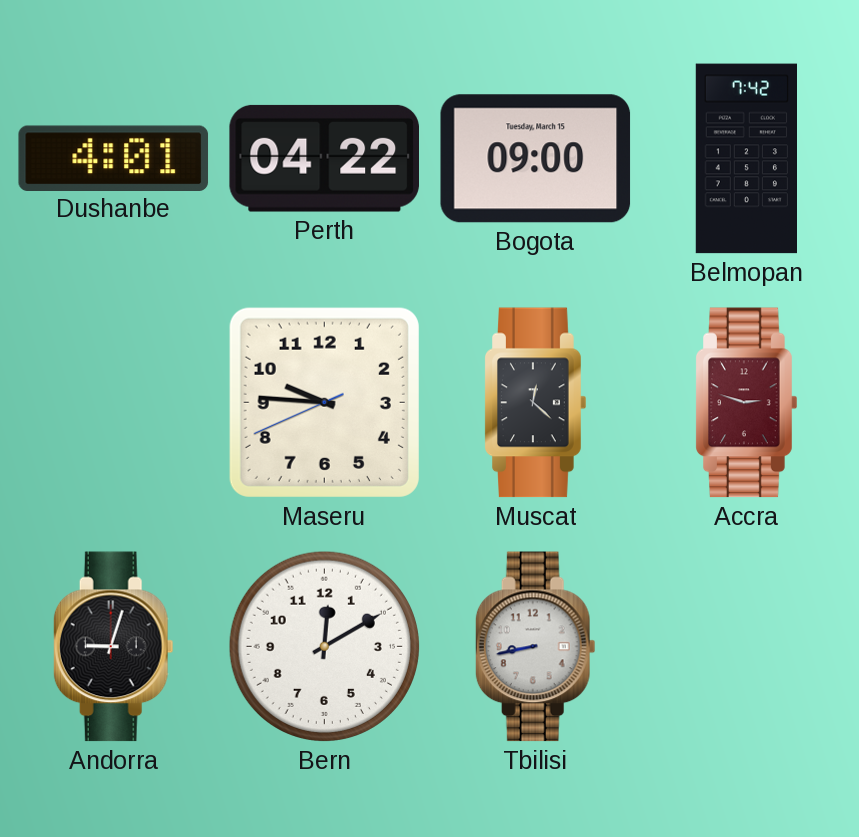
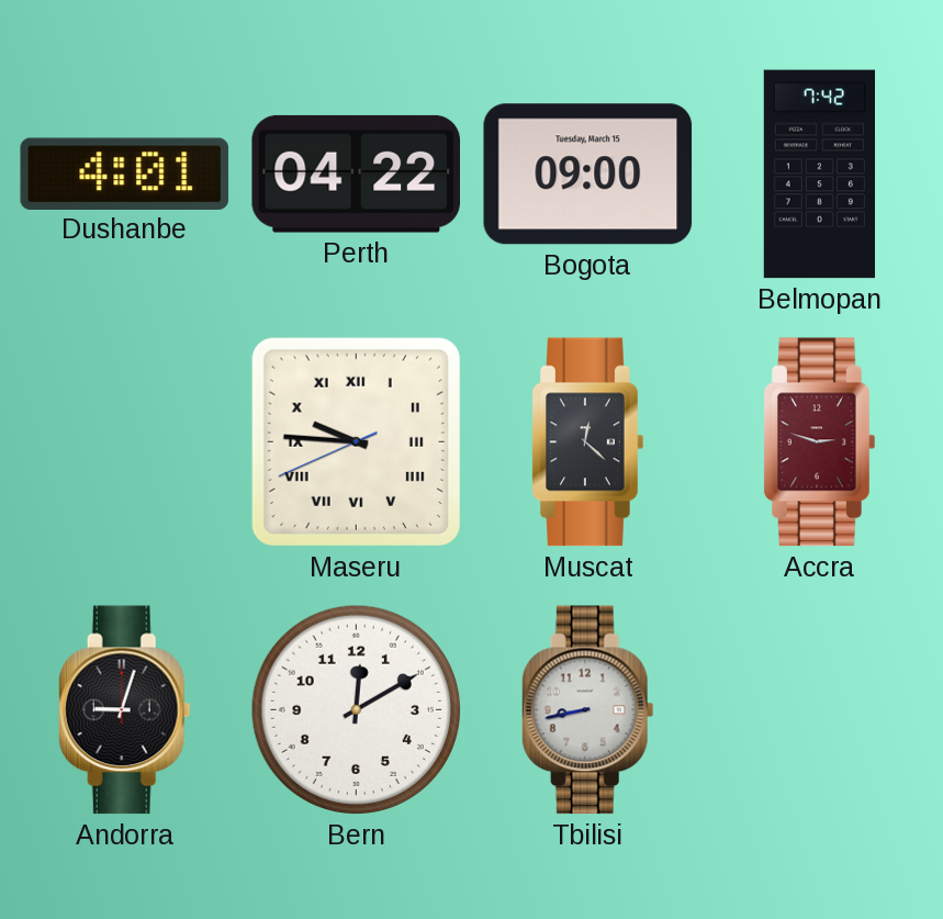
Maseru numerals: Arabic -> Roman
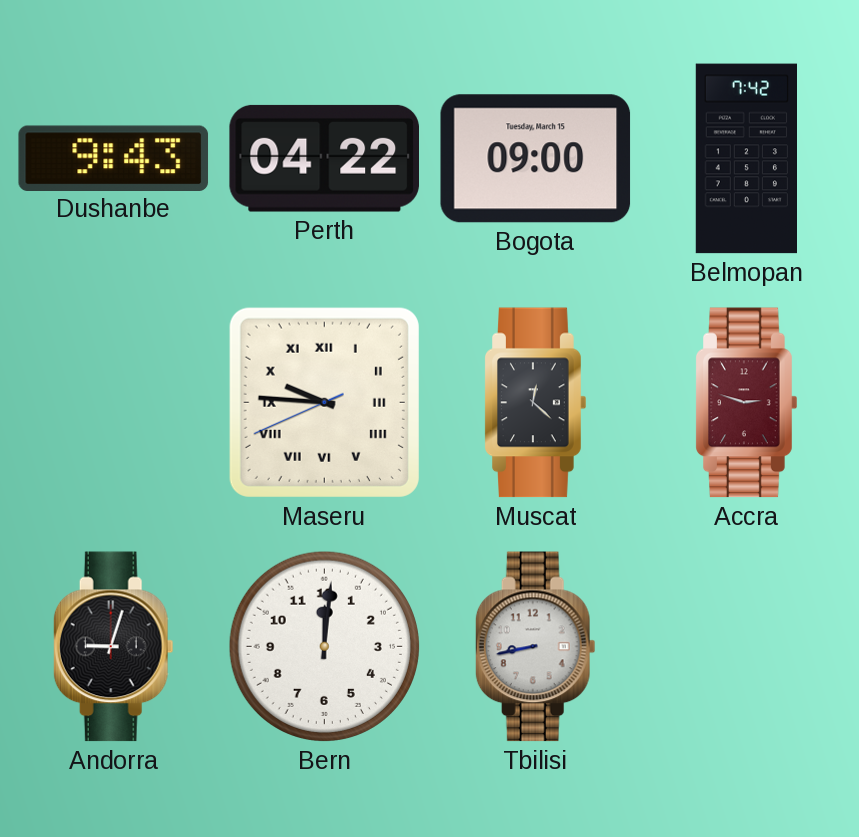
Dushanbe: 4:01 -> 9:43
Bern: 12:10 -> 12:01
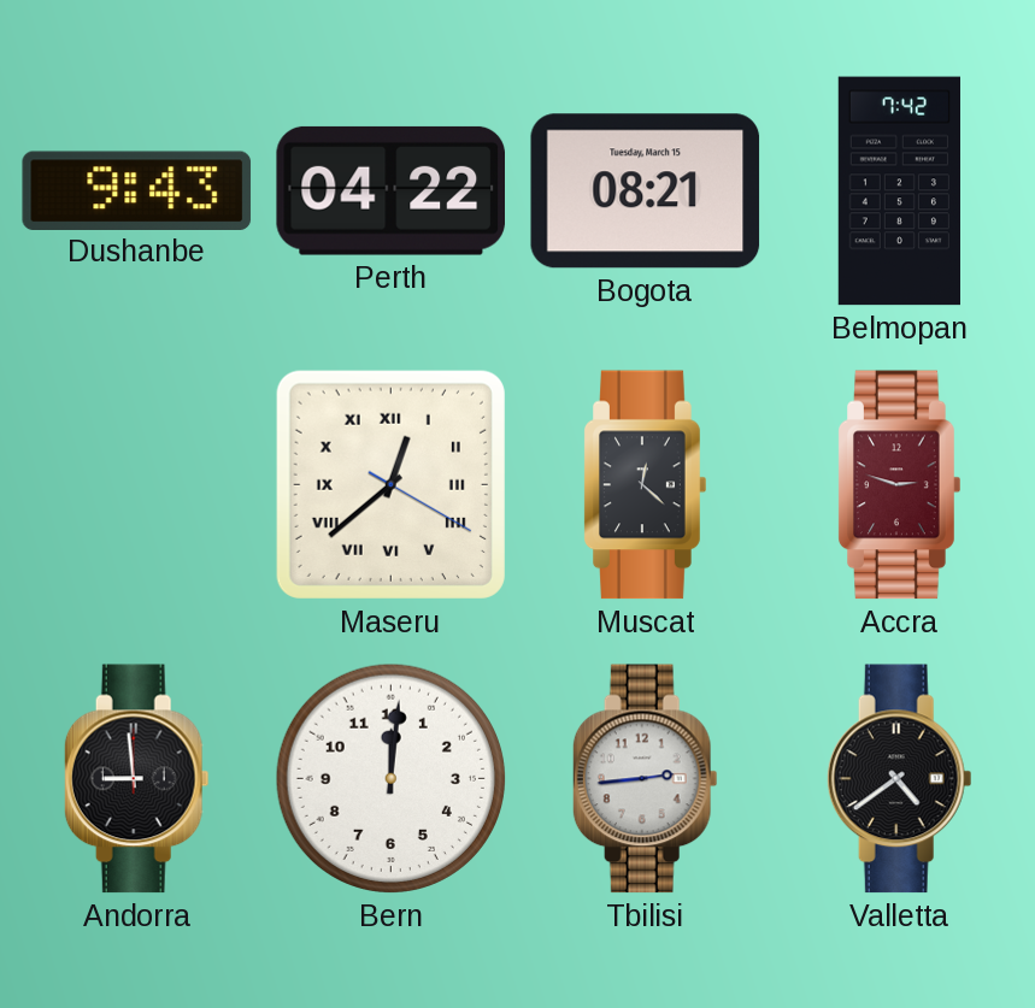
Bogota: 09:00 -> 08:21
Maseru: 9:45 -> 12:38
Andorra: 9:03 -> 8:59
Tbilisi: 8:43 -> 2:44
Valletta: none -> 4:39
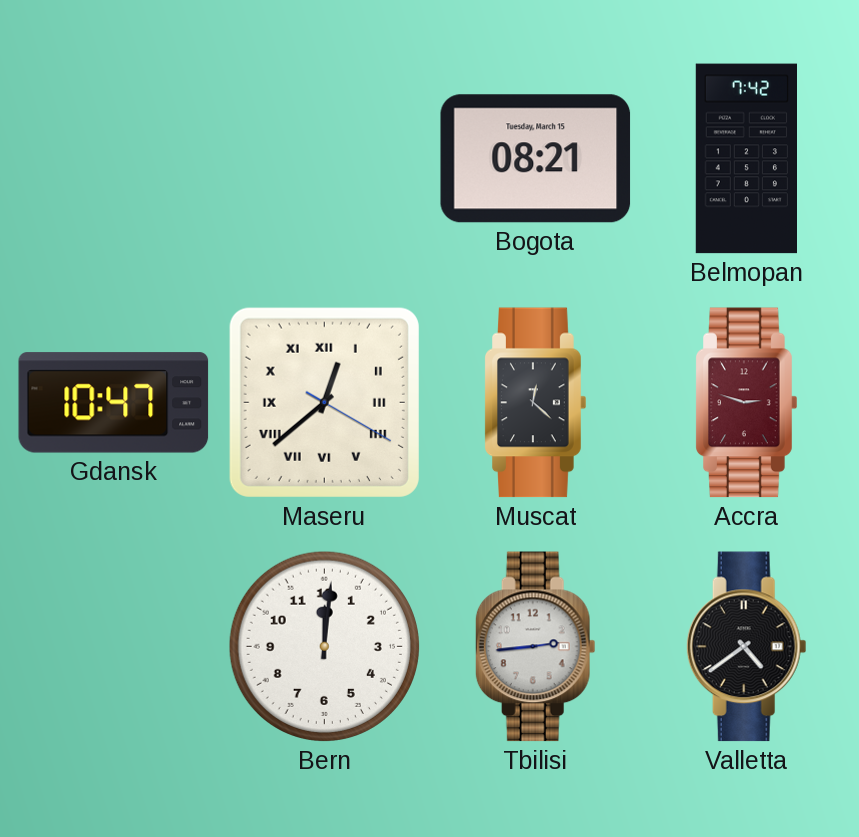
Dushanbe: 9:43 -> none
Perth: 04:22 -> none
Gdansk: none -> 10:47
Andorra: 8:59 -> none
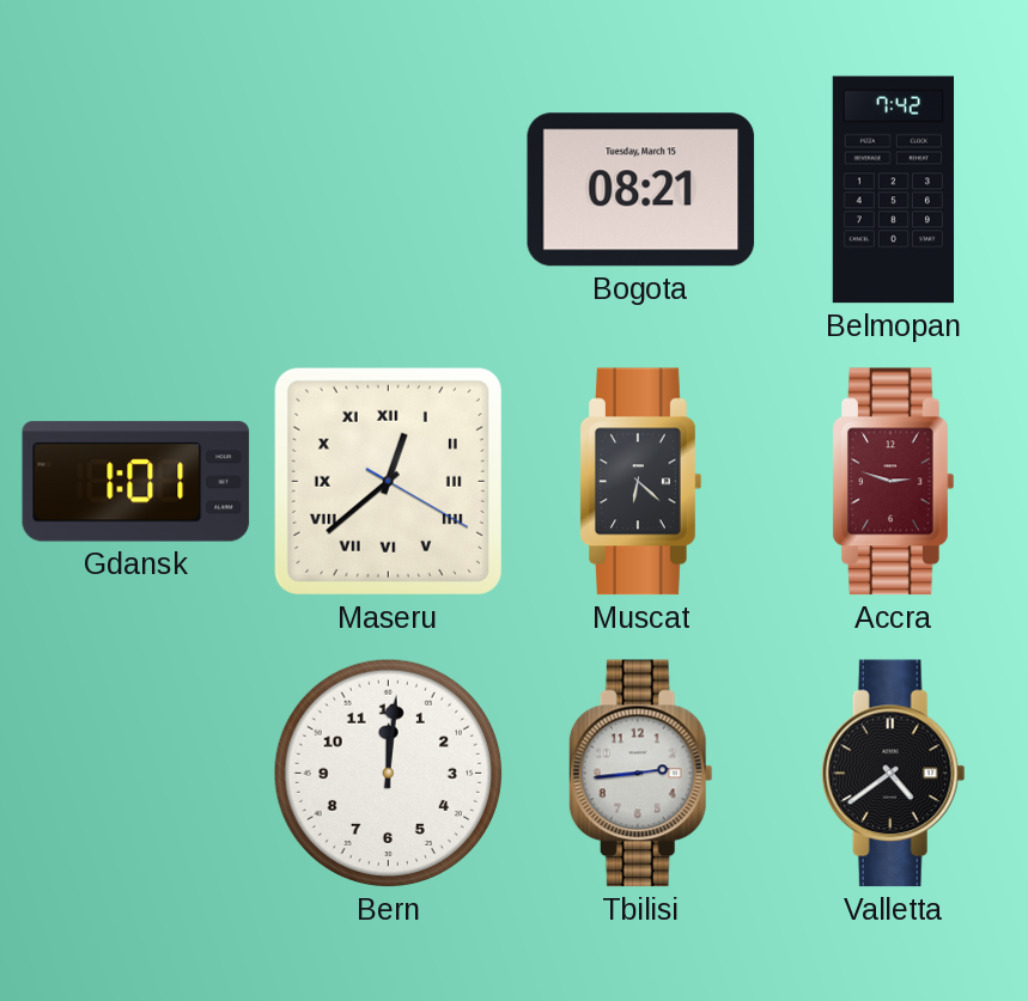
Gdansk: 10:47 -> 1:01
Muscat: 12:22 -> 6:22
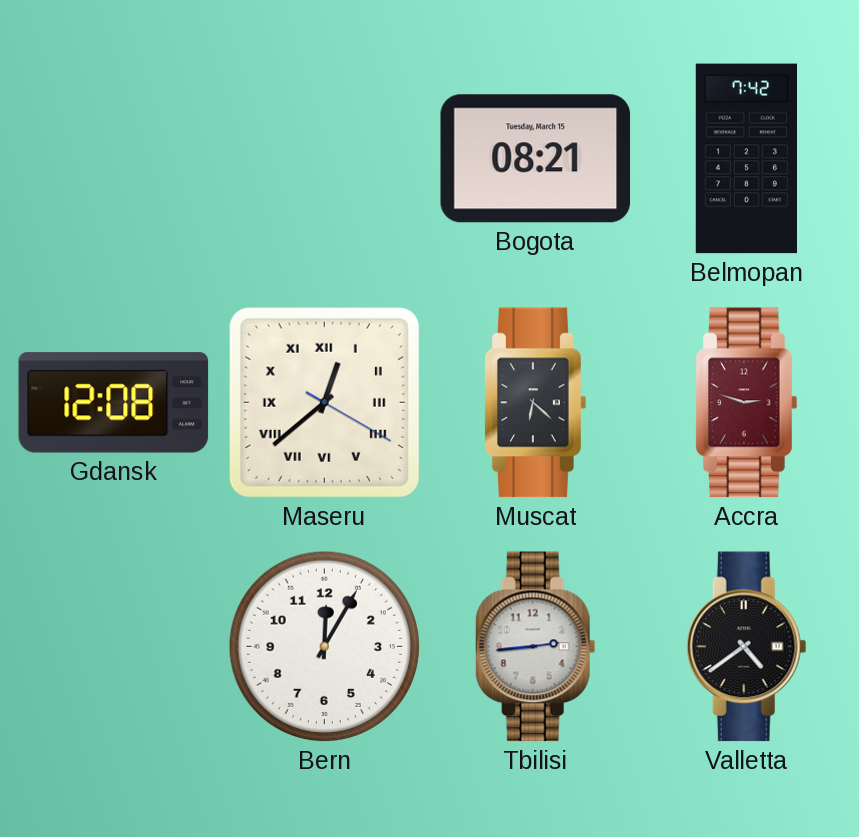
Gdansk: 1:01 -> 12:08
Bern: 12:01 -> 12:05
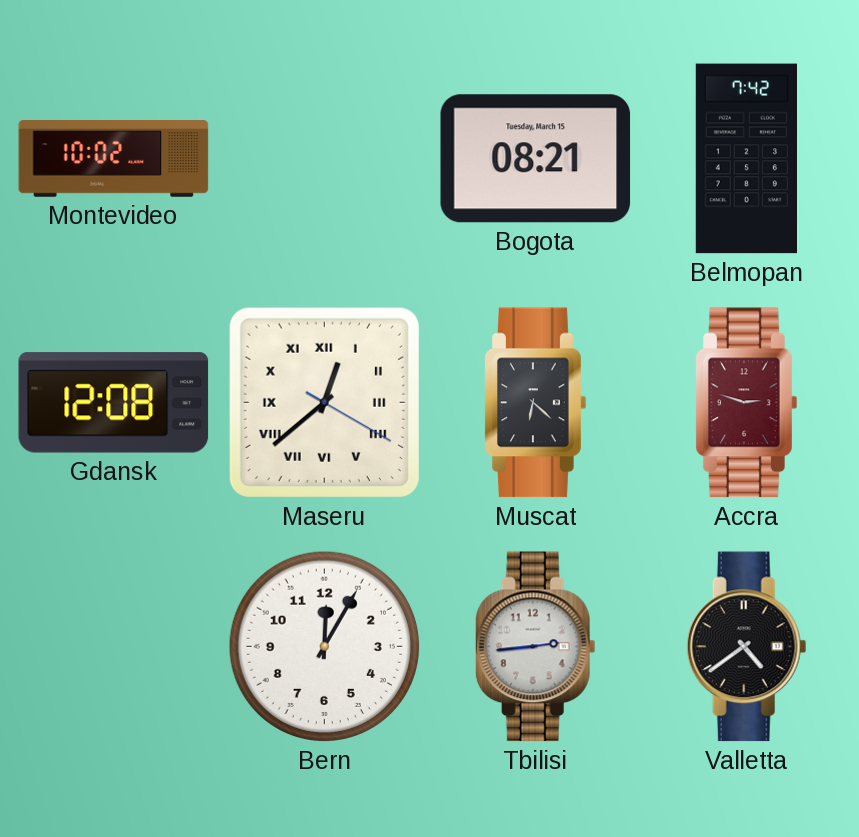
Montevideo: none -> 10:02
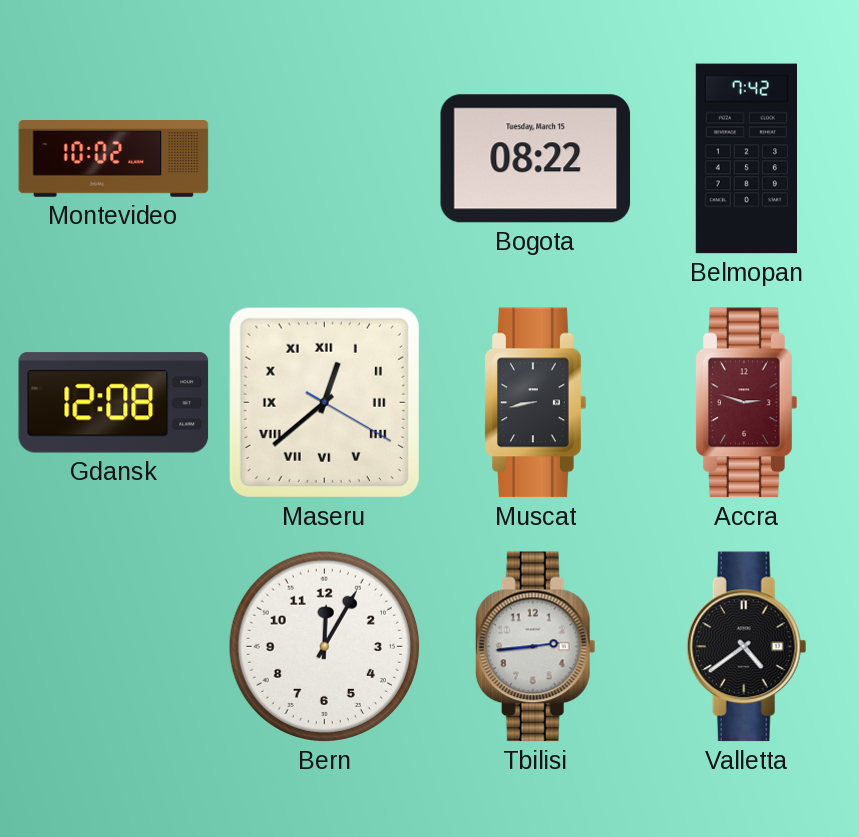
Bogota: 08:21 -> 08:22
Muscat: 6:22 -> 8:43
